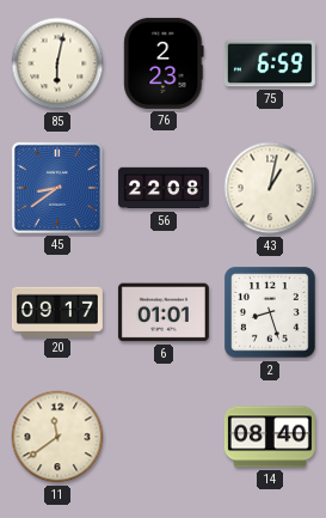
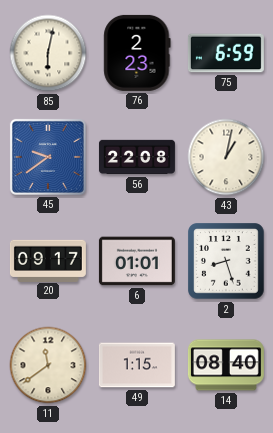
45: 8:39 -> 9:39
49: none -> 1:15
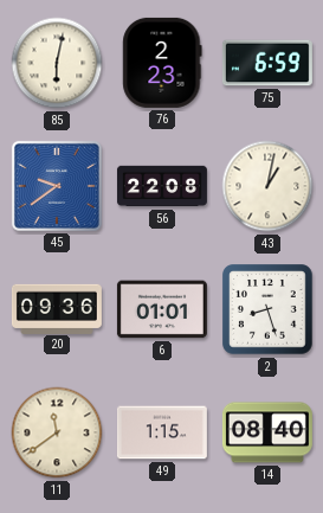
20: 09:17 -> 09:36
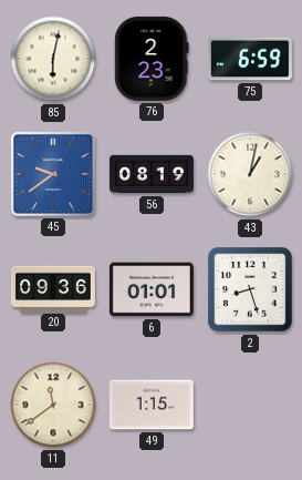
56: 22:08 -> 08:19
14: 08:40 -> none
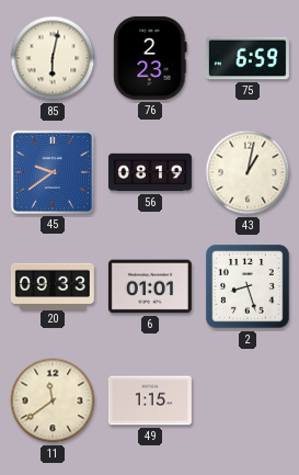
20: 09:36 -> 09:33
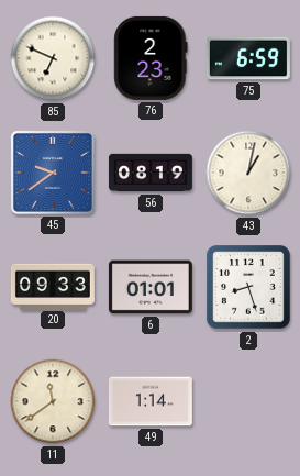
85: 6:02 -> 6:49
49: 1:15 -> 1:14
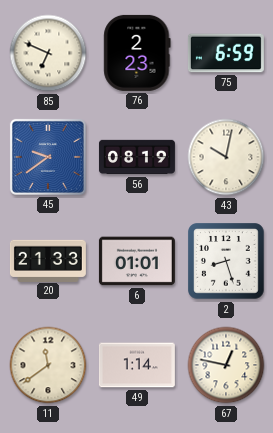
43: 1:02 -> 10:02
20: 09:33 -> 21:33
67: none -> 12:47
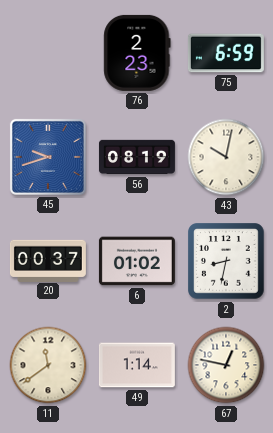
85: 6:49 -> none
45: 9:39 -> 9:42
20: 21:33 -> 00:37
6: 01:01 -> 01:02
2: 8:27 -> 8:32
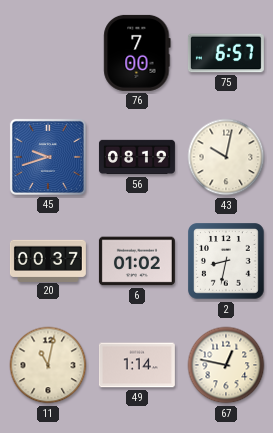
76: 2:23 -> 7:00
75: 6:59 -> 6:57
11: 11:39 -> 11:02
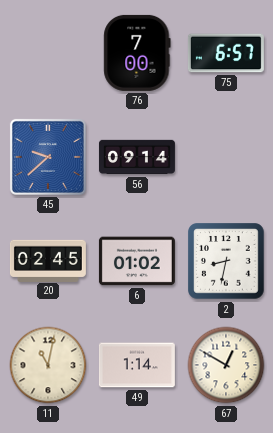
45: 9:42 -> 9:38
56: 08:19 -> 09:14
43: 10:02 -> none
20: 00:37 -> 02:45
67: 12:47 -> 12:50
